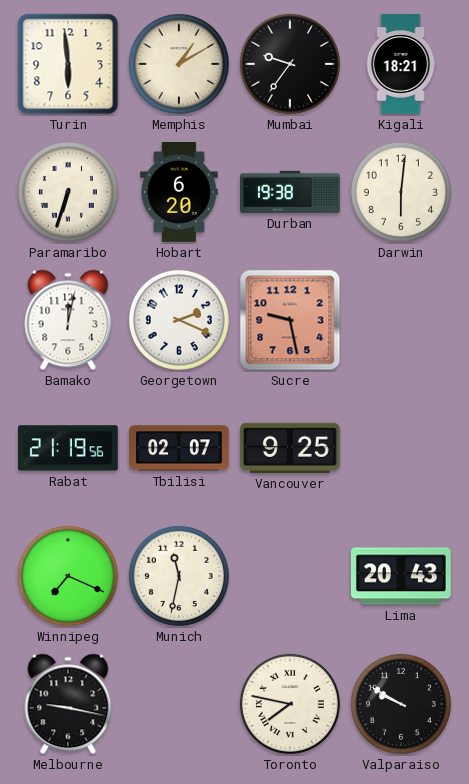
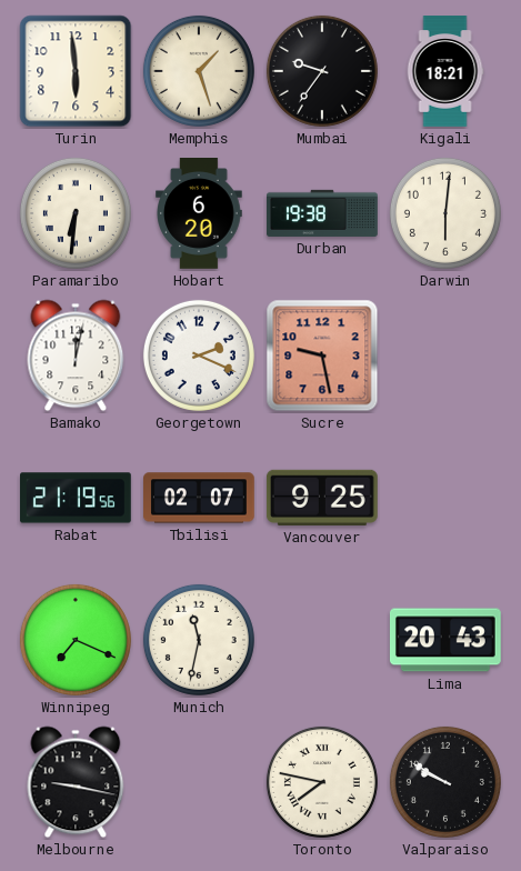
Memphis: 1:10 -> 1:27
Paramaribo: 6:33 -> 6:31
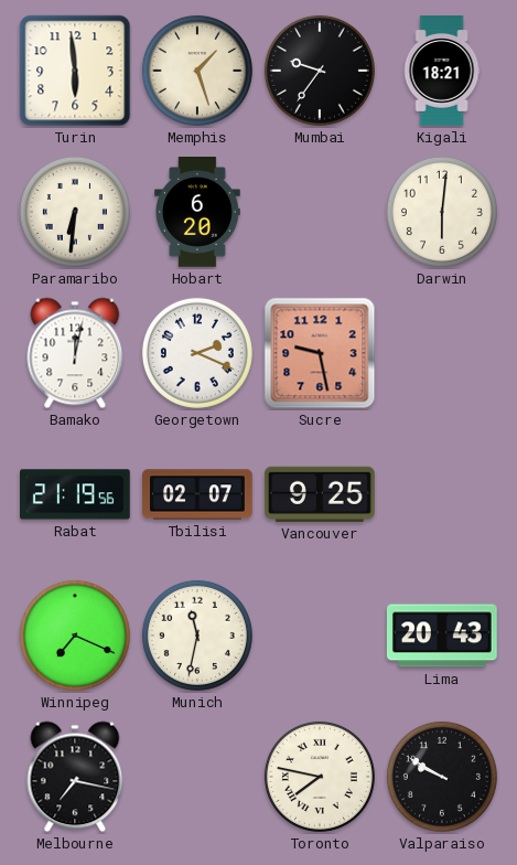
Durban: 19:38 -> none
Melbourne: 9:17 -> 7:17
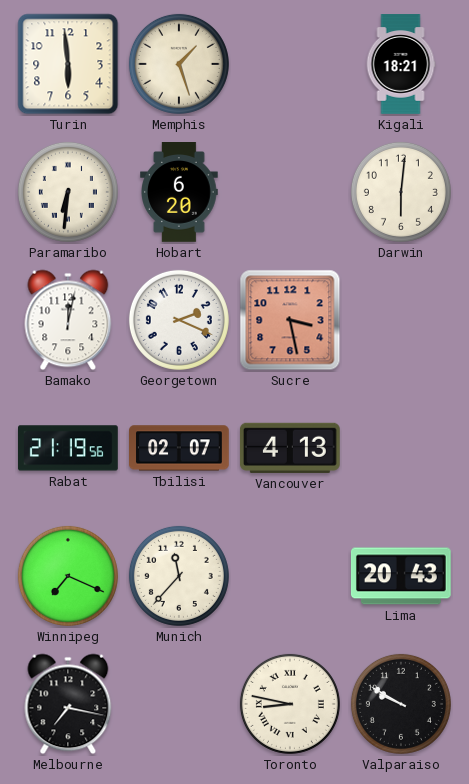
Mumbai: 9:36 -> none
Sucre: 9:28 -> 3:28
Vancouver: 9:25 -> 4:13
Munich: 11:32 -> 11:37
Toronto: 7:47 -> 8:47
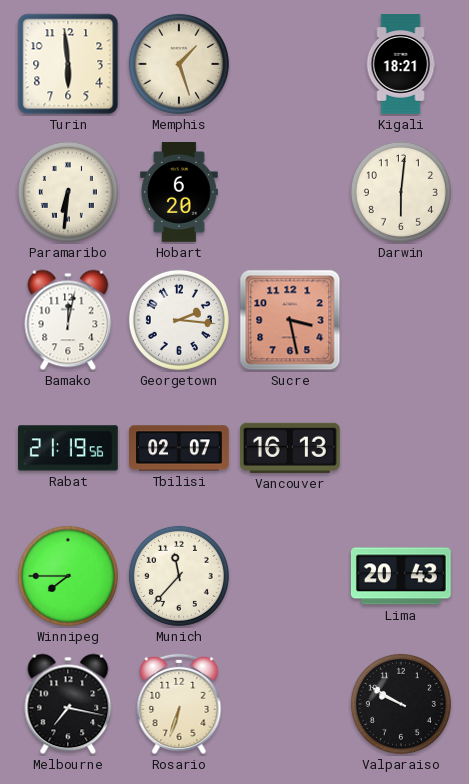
Georgetown: 2:19 -> 2:16
Vancouver: 4:13 -> 16:13
Winnipeg: 7:19 -> 7:45
Rosario: none -> 6:33
Toronto: 8:47 -> none
